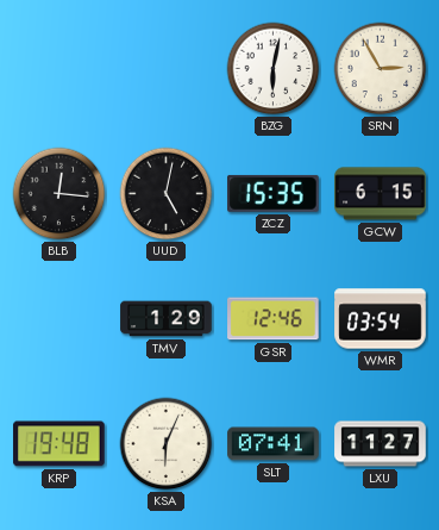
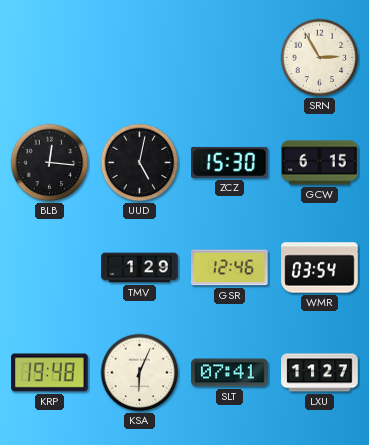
BZG: 6:02 -> none
ZCZ: 15:35 -> 15:30
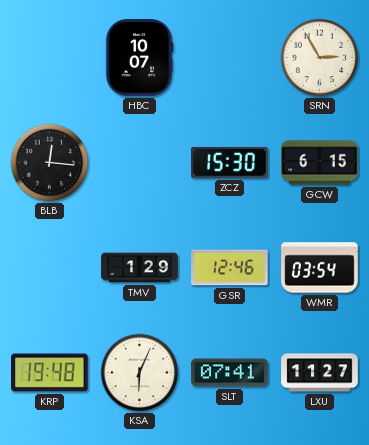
HBC: none -> 10:07
UUD: 5:02 -> none
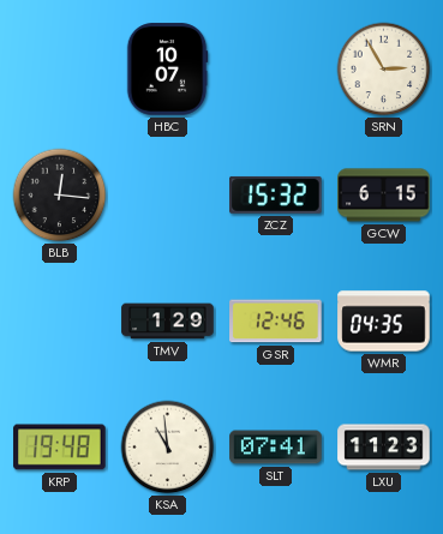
ZCZ: 15:30 -> 15:32
WMR: 03:54 -> 04:35
KSA: 6:04 -> 10:59
LXU: 11:27 -> 11:23
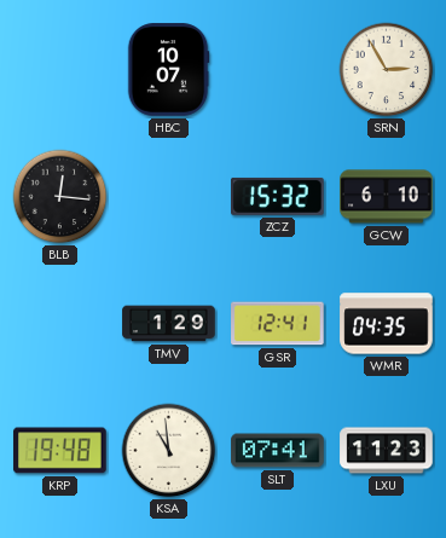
GCW: 6:15 -> 6:10
GSR: 12:46 -> 12:41
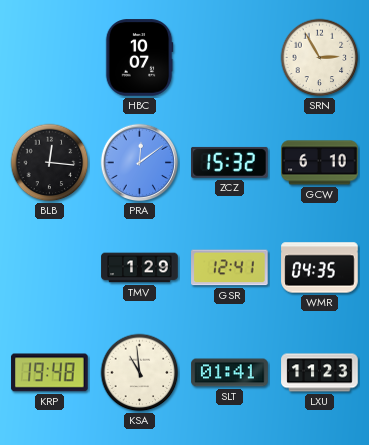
PRA: none -> 12:09
SLT: 07:41 -> 01:41
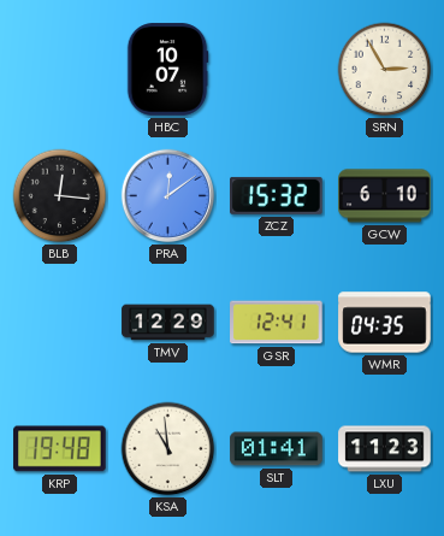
TMV: 1:29 -> 12:29
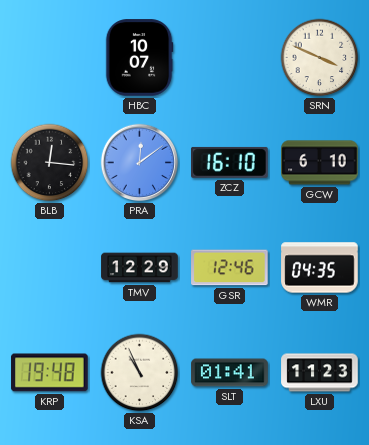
SRN: 2:55 -> 3:49
ZCZ: 15:32 -> 16:10
GSR: 12:41 -> 12:46
KSA: 10:59 -> 10:56
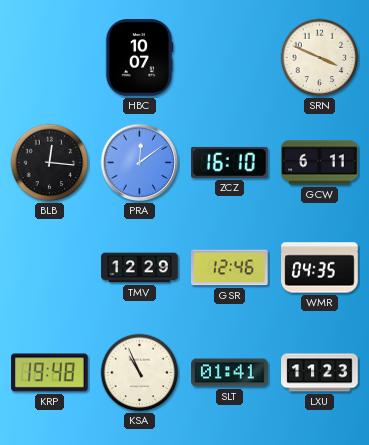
GCW: 6:10 -> 6:11
